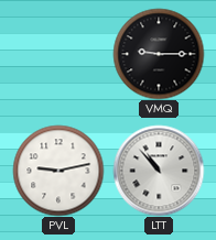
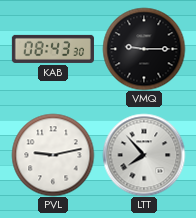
KAB: none -> 08:43
LTT: 10:53 -> 7:53
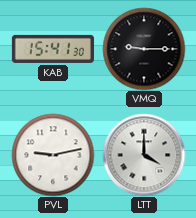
KAB: 08:43 -> 15:41
LTT: 7:53 -> 4:00
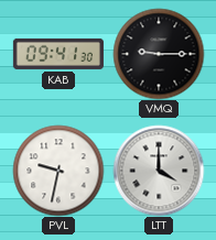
KAB: 15:41 -> 09:41
PVL: 9:13 -> 9:32
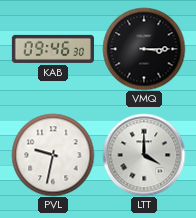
KAB: 09:41 -> 09:46
VMQ: 9:15 -> 3:15
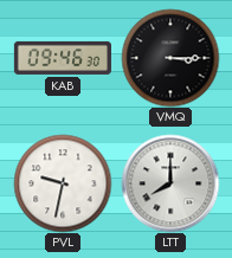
LTT: 4:00 -> 8:00
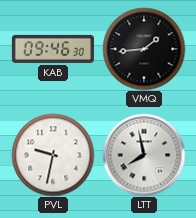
VMQ: 3:15 -> 1:44
LTT: 8:00 -> 7:58
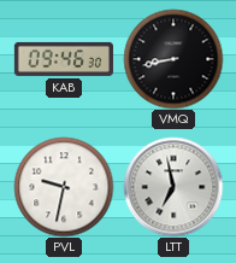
VMQ: 1:44 -> 8:43
LTT: 7:58 -> 6:58
